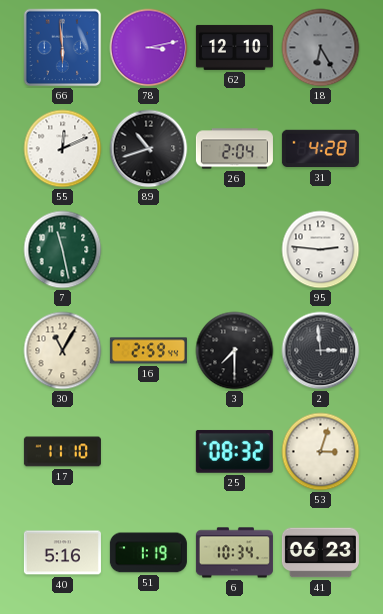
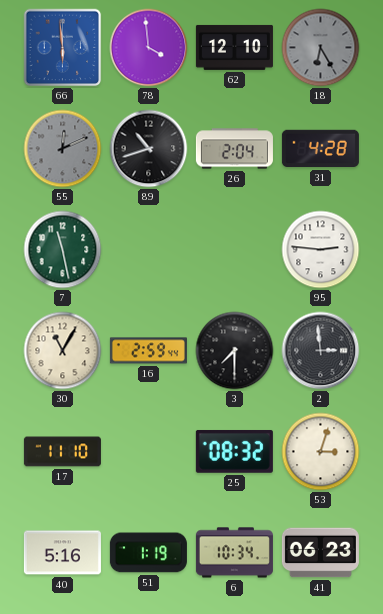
78: 3:13 -> 3:59
55 dial: white -> grey
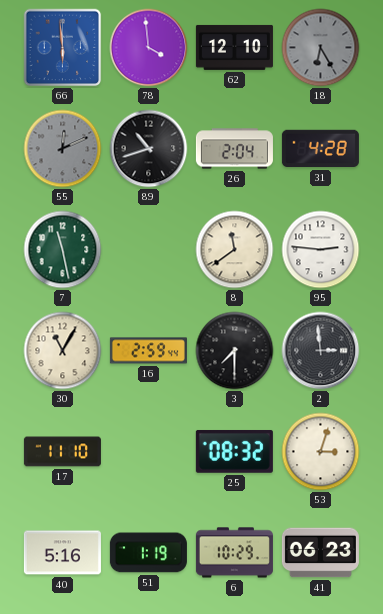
8: none -> 11:39
6: 10:34 -> 10:29
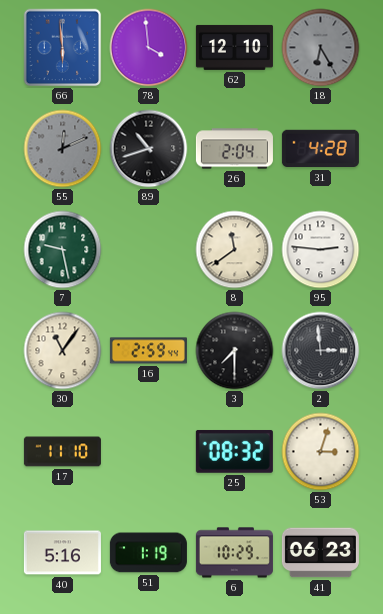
7: 11:28 -> 9:28
30: 11:05 -> 11:06
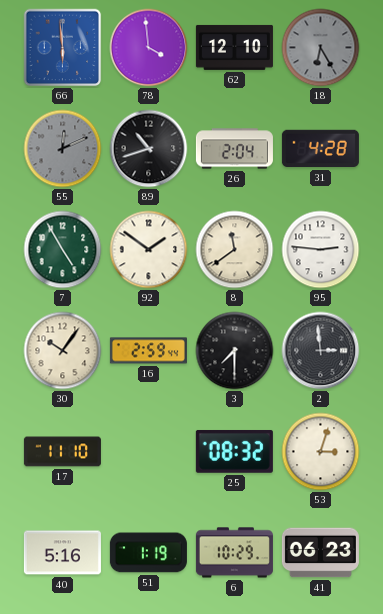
7: 9:28 -> 4:55
92: none -> 1:51
30: 11:06 -> 10:06
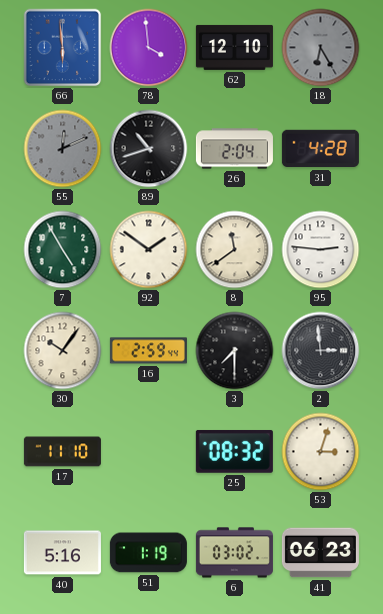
6: 10:29 -> 03:02
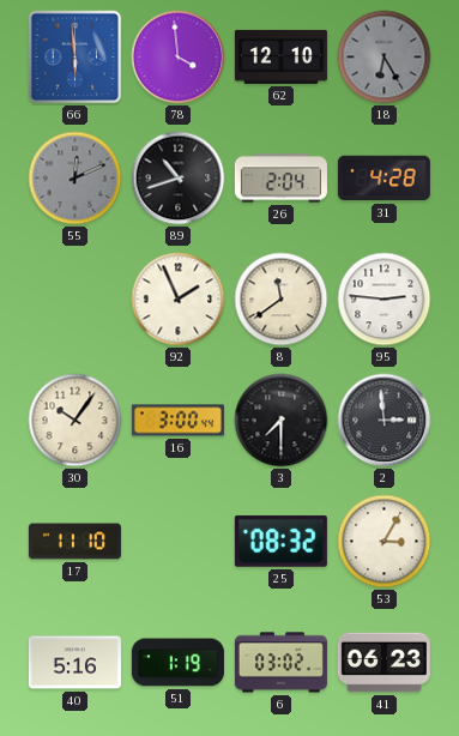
7: 4:55 -> none
92: 1:51 -> 1:56
16: 2:59 -> 3:00
53: 3:03 -> 3:05
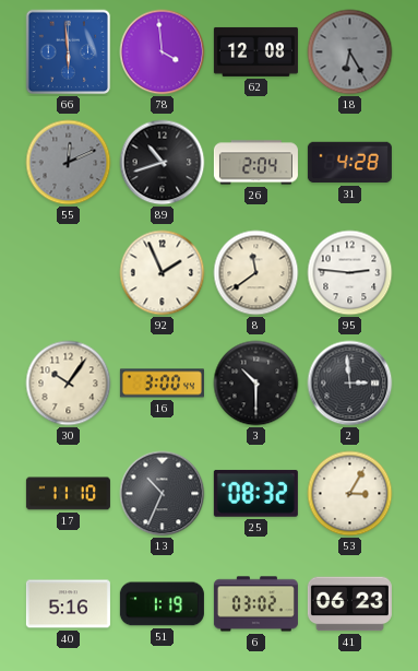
62: 12:10 -> 12:08
3: 7:30 -> 10:30
13: none -> 10:34
